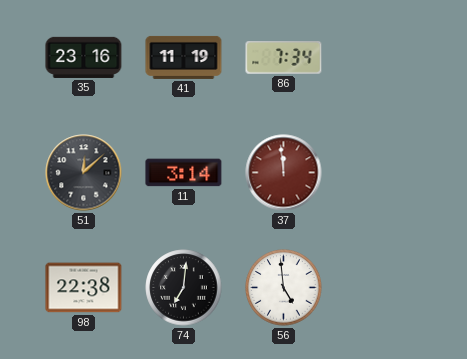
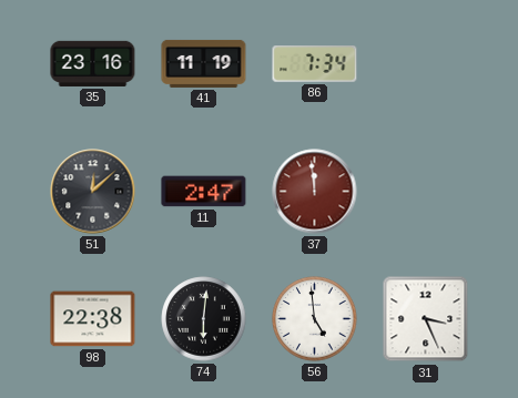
11: 3:14 -> 2:47
74: 7:01 -> 6:01
31: none -> 3:26
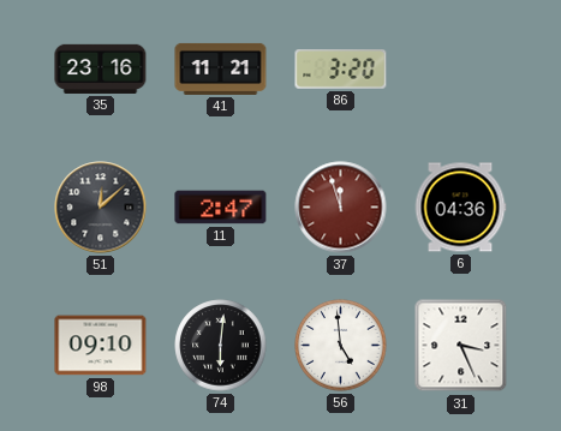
41: 11:19 -> 11:21
86: 7:34 -> 3:20
37: 11:59 -> 11:57
6: none -> 04:36
98: 22:38 -> 09:10
